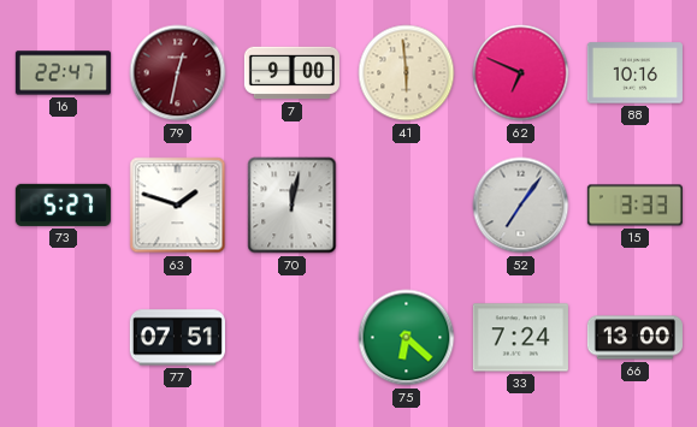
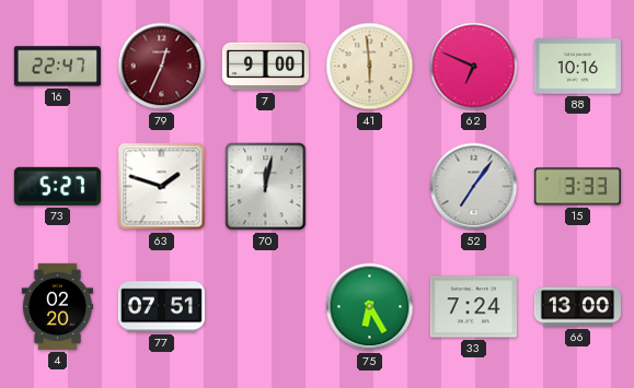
79: 12:32 -> 12:34
4: none -> 02:20
75: 6:22 -> 6:25
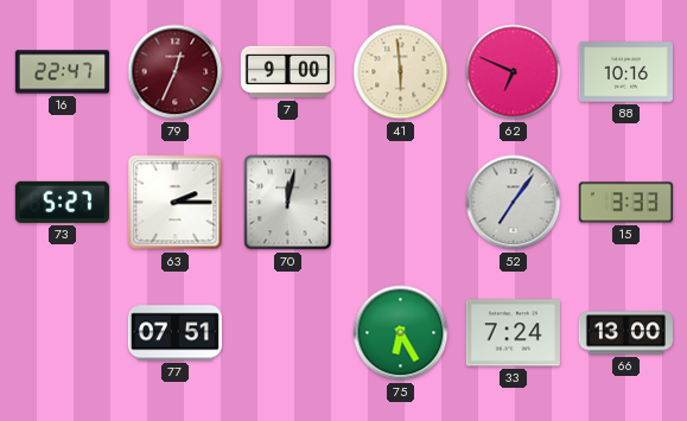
63: 1:48 -> 2:15
4: 02:20 -> none
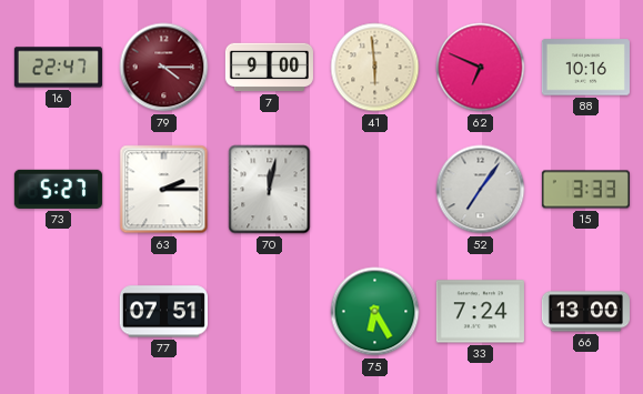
79: 12:34 -> 4:15
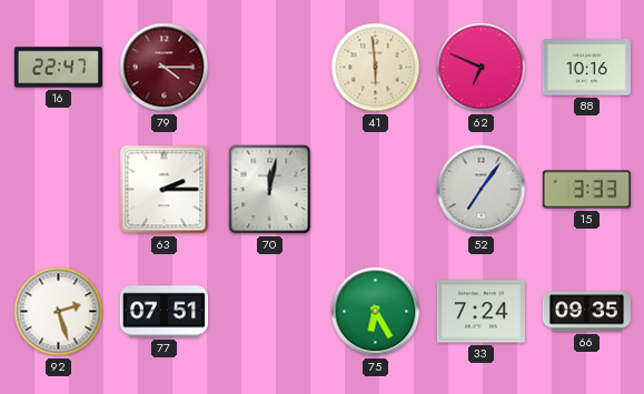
7: 9:00 -> none
73: 5:27 -> none
92: none -> 2:27
66: 13:00 -> 09:35
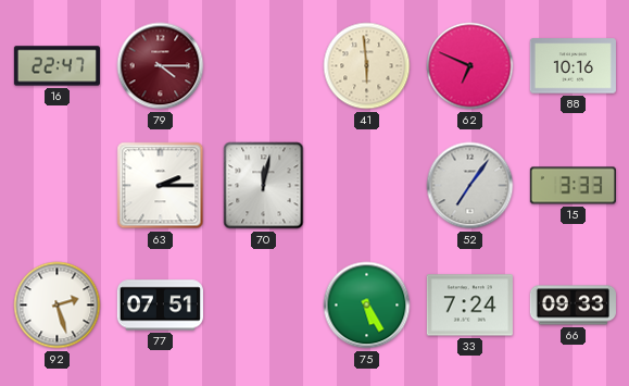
75: 6:25 -> 5:25
66: 09:35 -> 09:33
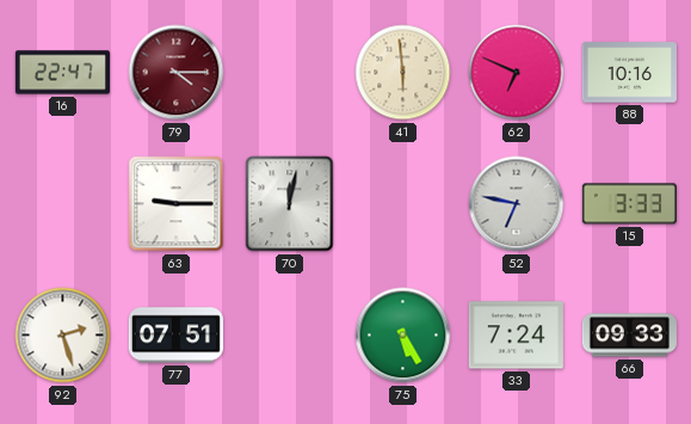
63: 2:15 -> 9:15
52: 7:06 -> 6:47
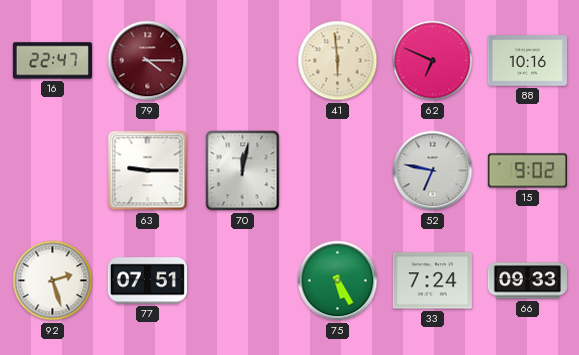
15: 3:33 -> 9:02
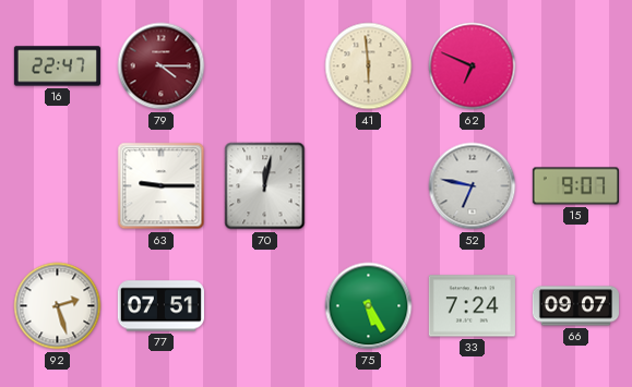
88: 10:16 -> none
15: 9:02 -> 9:07
66: 09:33 -> 09:07
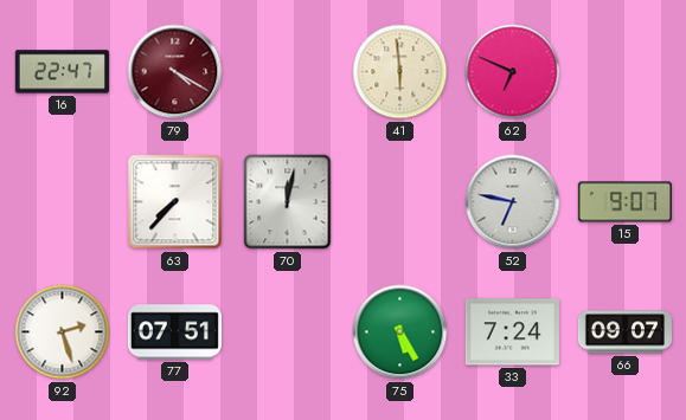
79: 4:15 -> 4:20
63: 9:15 -> 7:37
